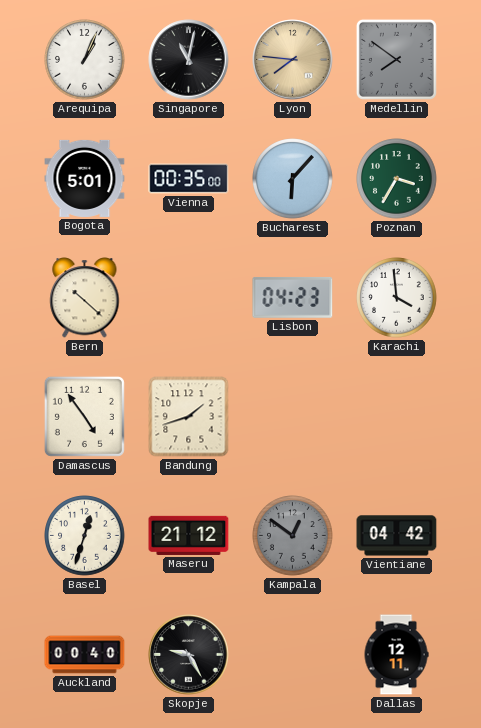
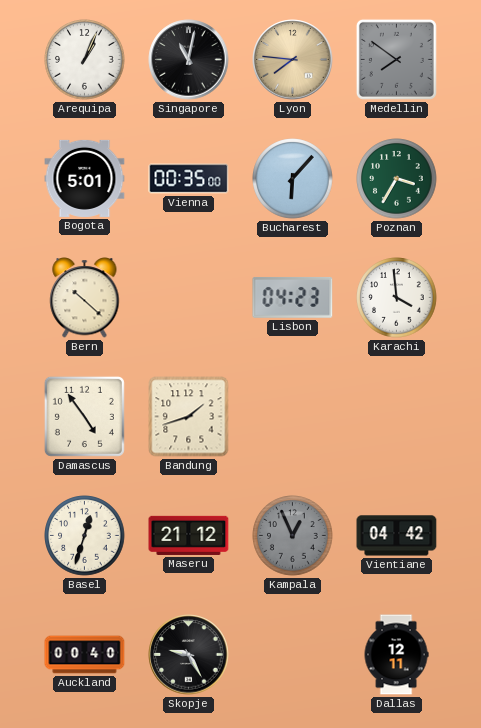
Kampala: 12:51 -> 12:56
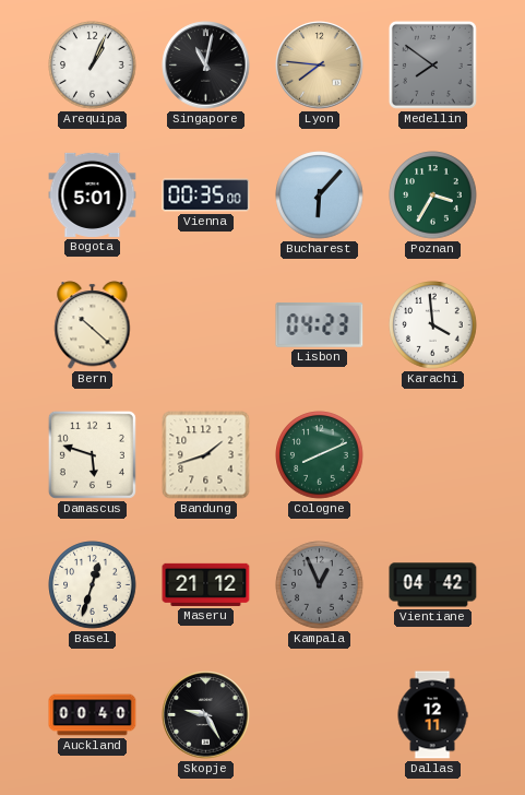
Damascus: 4:54 -> 5:48
Cologne: none -> 8:11
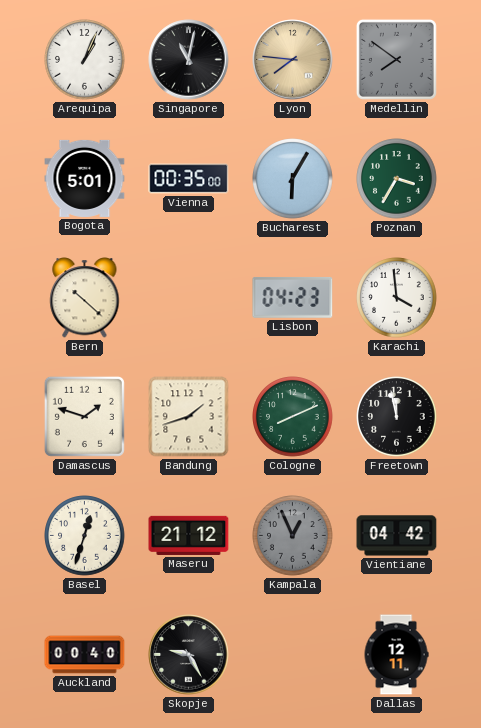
Bucharest: 6:07 -> 6:05
Damascus: 5:48 -> 1:48
Freetown: none -> 11:58
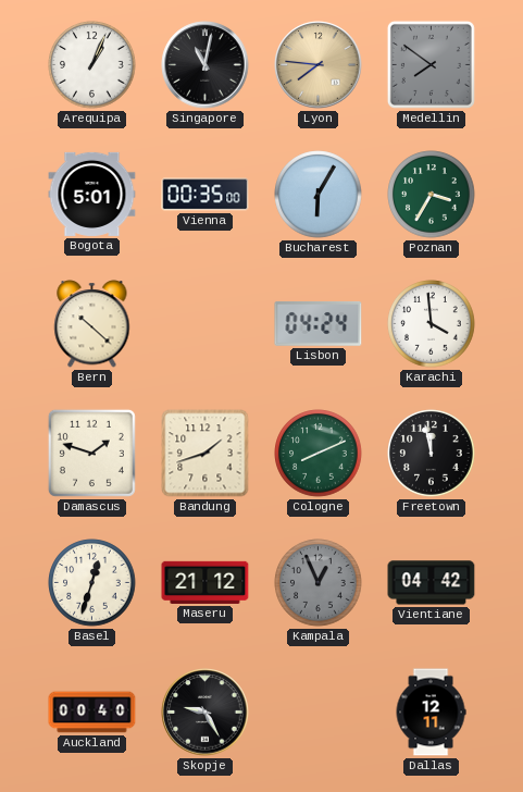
Lisbon: 04:23 -> 04:24
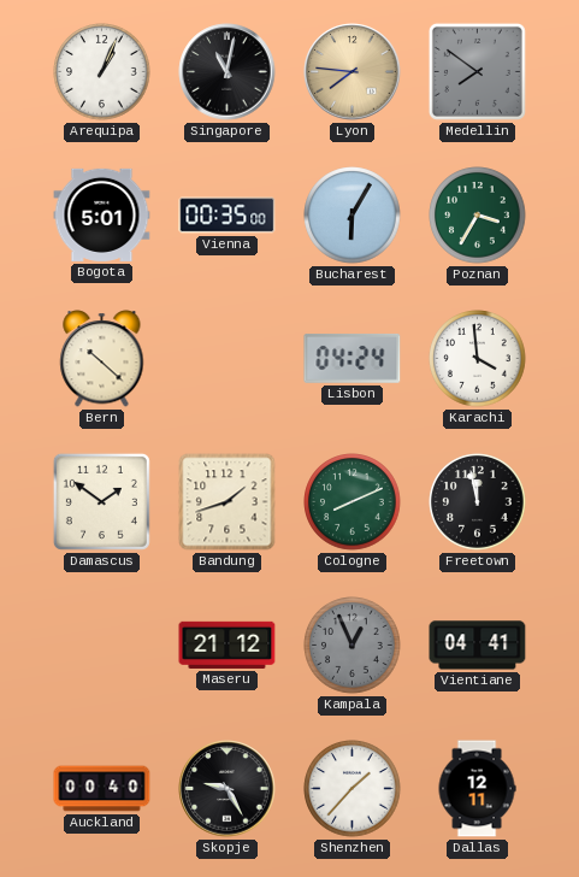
Damascus: 1:48 -> 1:51
Basel: 12:33 -> none
Vientiane: 04:42 -> 04:41
Shenzhen: none -> 1:37
